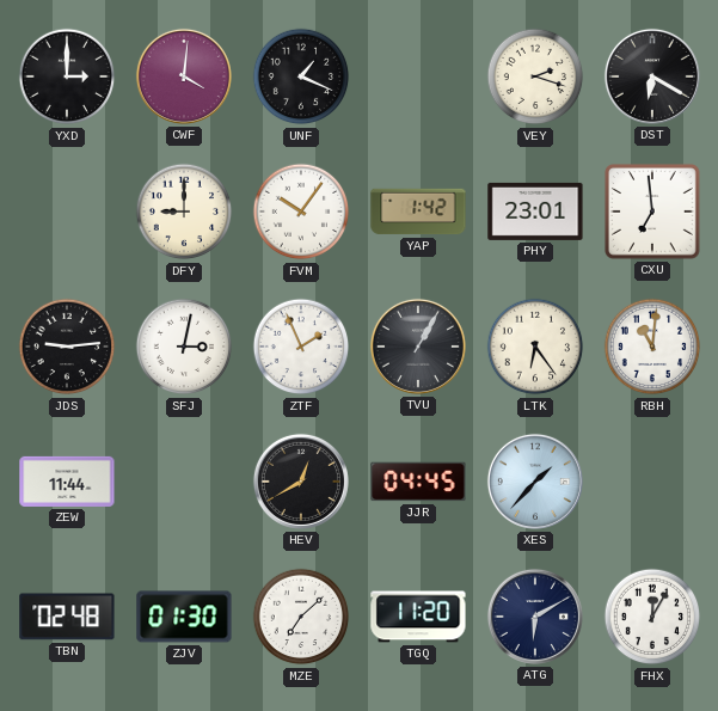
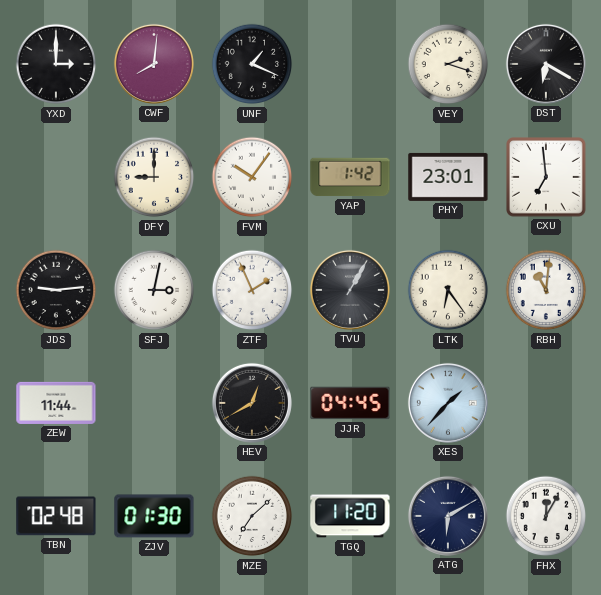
CWF: 4:01 -> 8:01
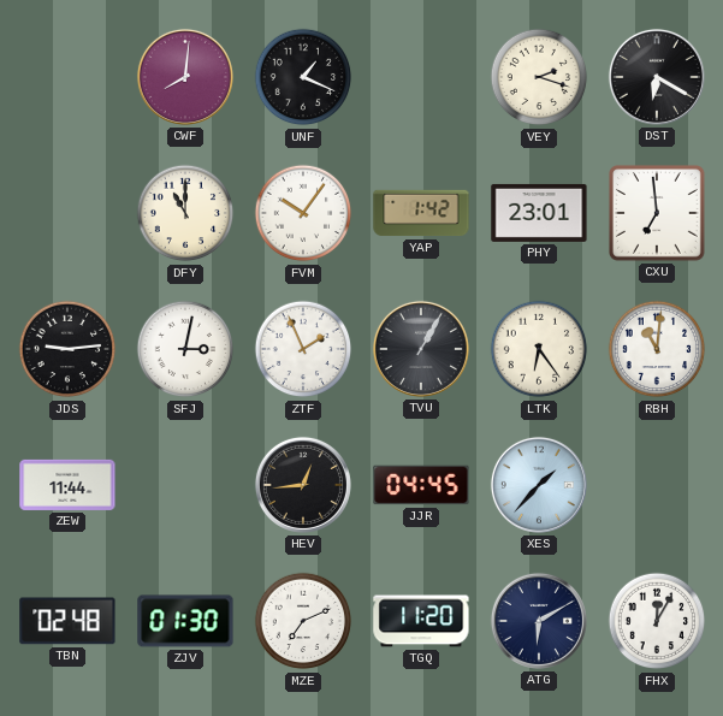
YXD: 3:00 -> none
DFY: 9:00 -> 11:00
HEV: 12:40 -> 12:44
MZE: 7:08 -> 7:11
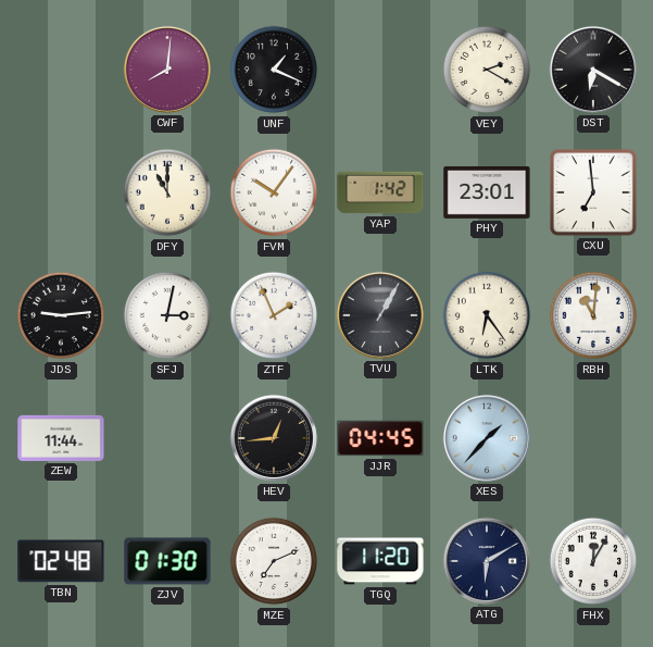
VEY: 2:18 -> 2:20
